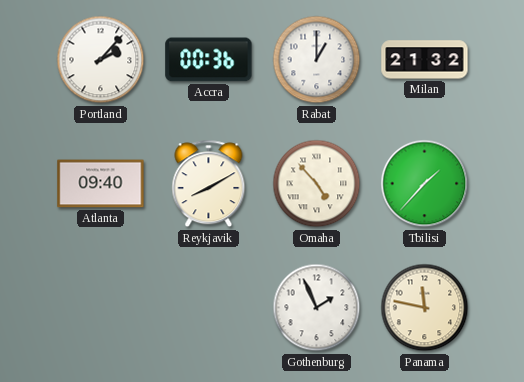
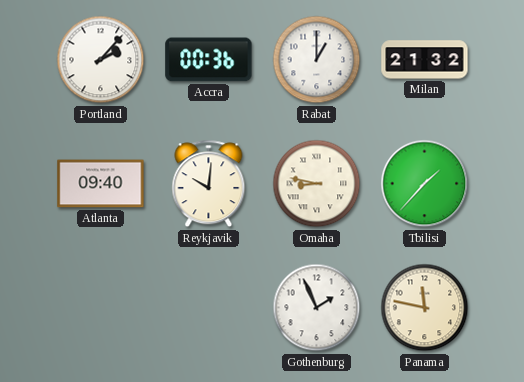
Reykjavik: 8:10 -> 10:01
Omaha: 4:53 -> 8:47
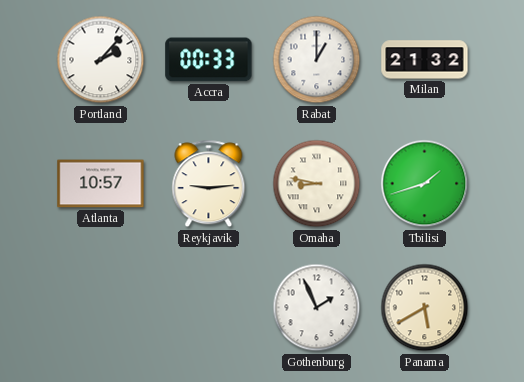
Accra: 00:36 -> 00:33
Atlanta: 09:40 -> 10:57
Reykjavik: 10:01 -> 9:14
Tbilisi: 1:37 -> 1:42
Panama: 11:47 -> 5:40
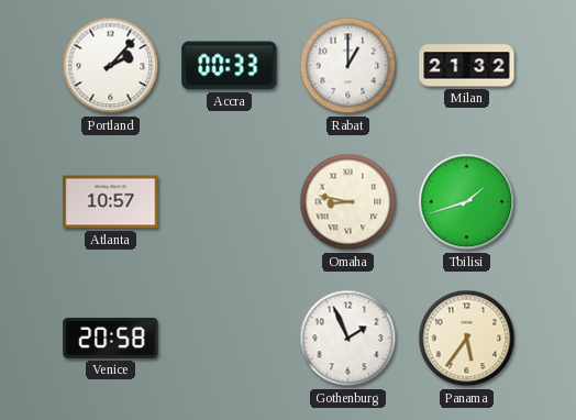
Reykjavik: 9:14 -> none
Venice: none -> 20:58
Panama: 5:40 -> 5:36
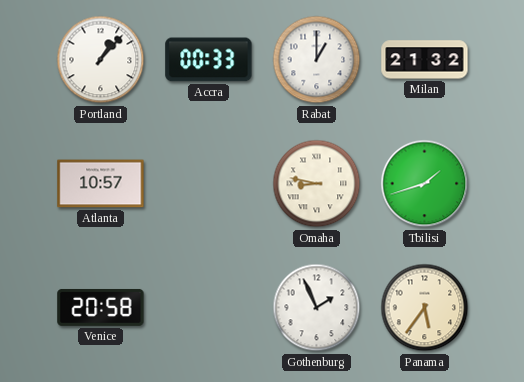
Portland: 2:07 -> 1:07
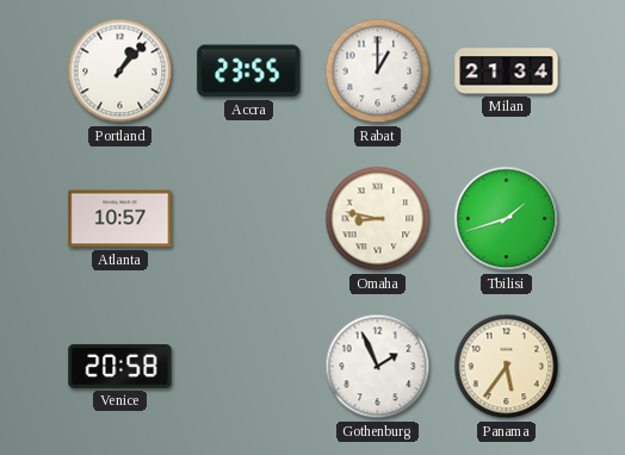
Accra: 00:33 -> 23:55
Milan: 21:32 -> 21:34
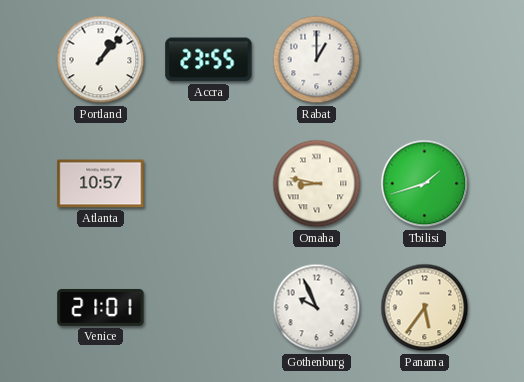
Milan: 21:34 -> none
Venice: 20:58 -> 21:01
Gothenburg: 1:56 -> 9:56
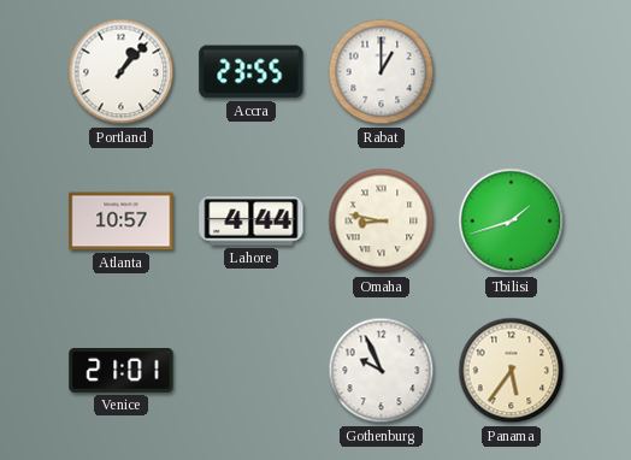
Lahore: none -> 4:44
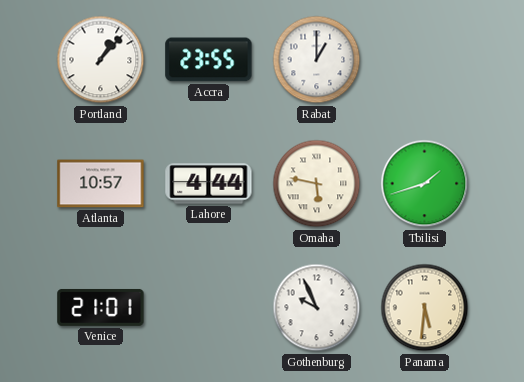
Omaha: 8:47 -> 5:47
Panama: 5:36 -> 5:31
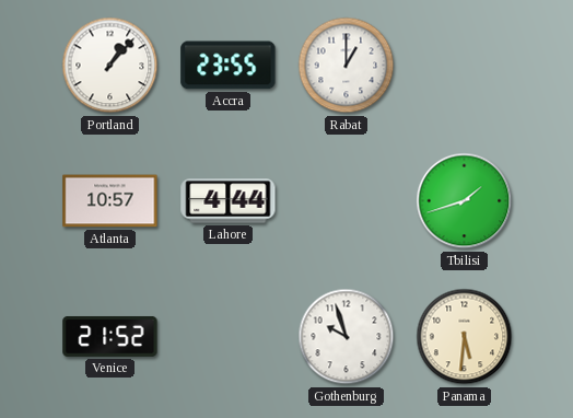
Omaha: 5:47 -> none
Venice: 21:01 -> 21:52
Gothenburg: 9:56 -> 9:57
